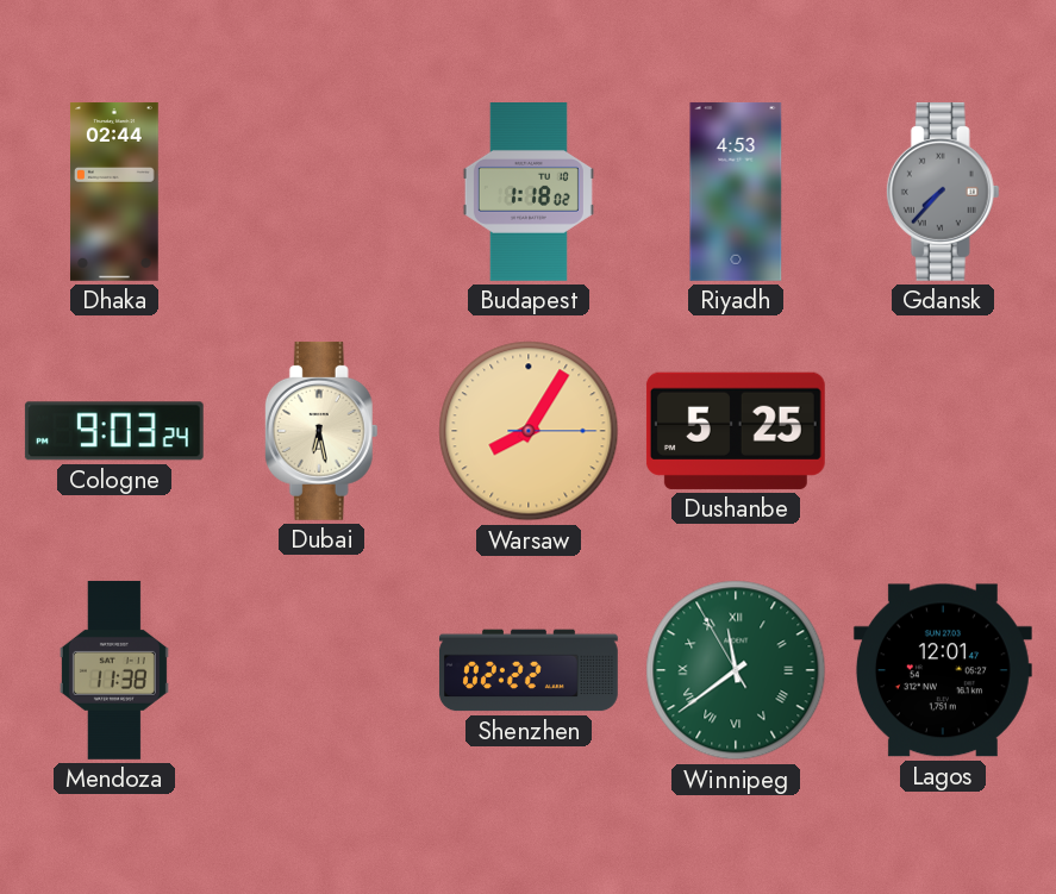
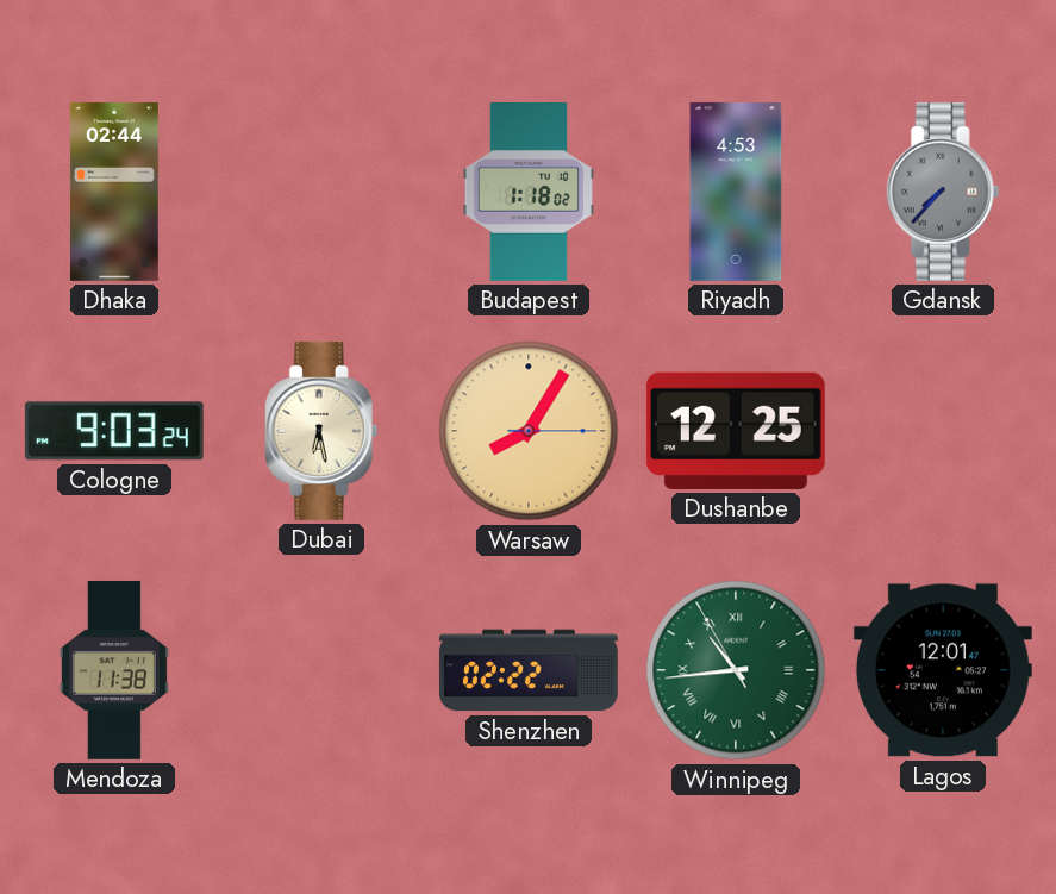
Dushanbe: 5:25 -> 12:25
Winnipeg: 11:38 -> 10:43
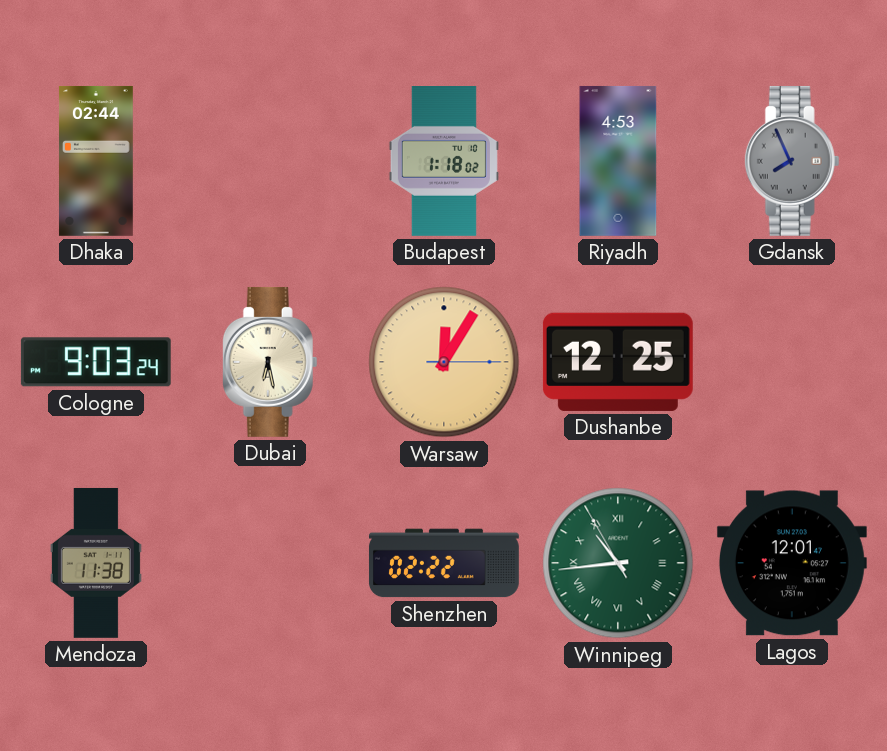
Gdansk: 7:37 -> 7:56
Warsaw: 8:05 -> 12:05
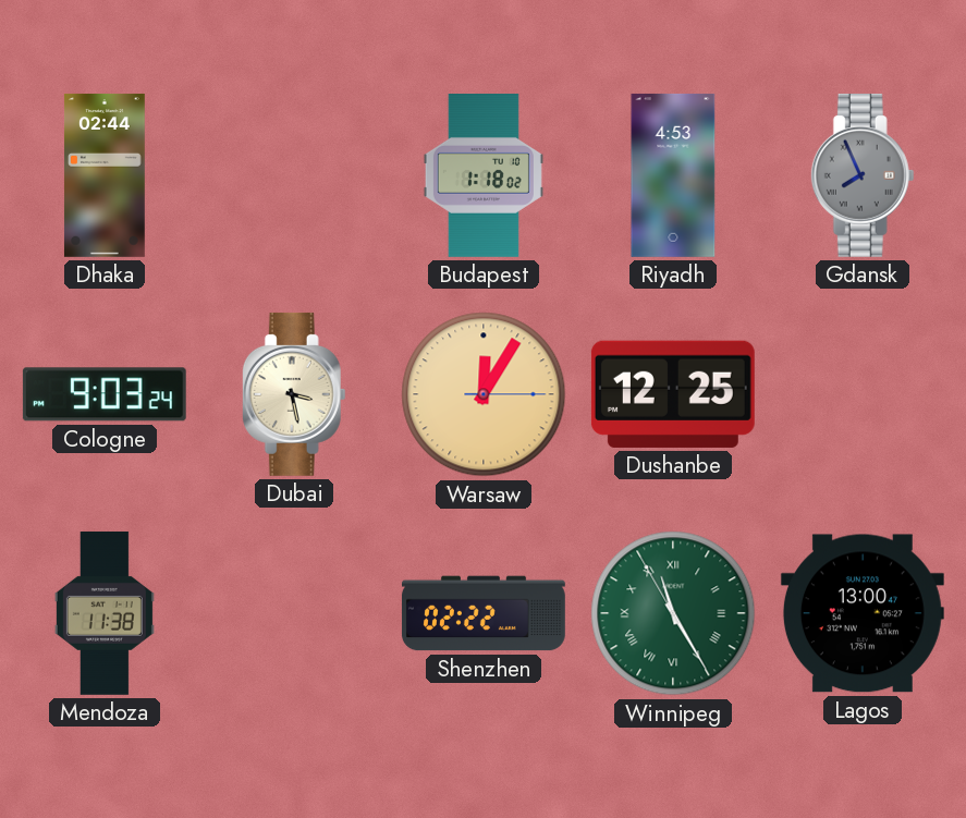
Dubai: 6:28 -> 3:28
Winnipeg: 10:43 -> 11:24
Lagos: 12:01 -> 13:00
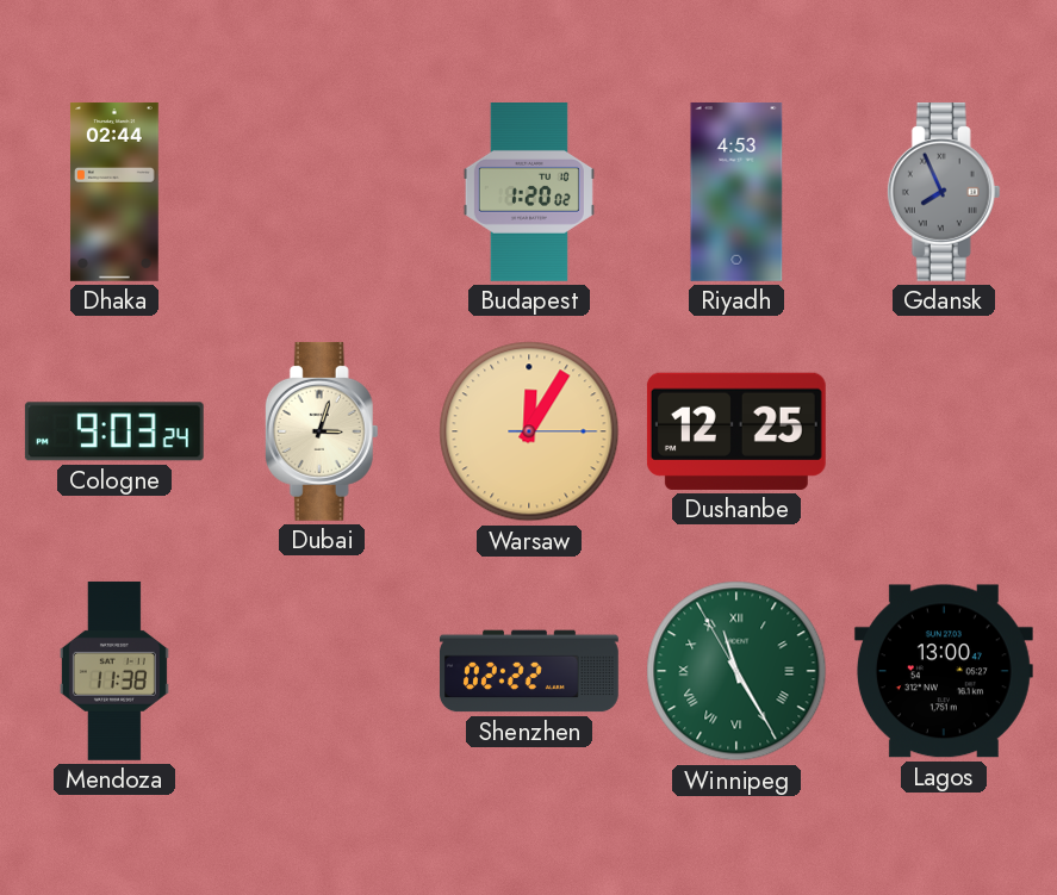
Budapest: 1:18 -> 1:20
Dubai: 3:28 -> 3:03
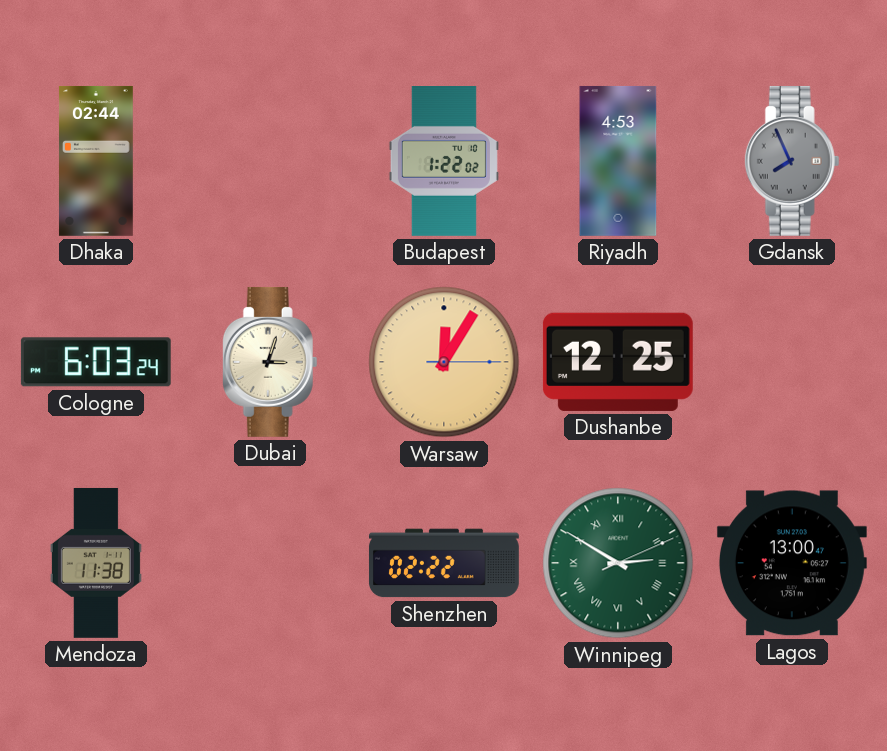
Budapest: 1:20 -> 1:22
Cologne: 9:03 -> 6:03
Winnipeg: 11:24 -> 2:50
